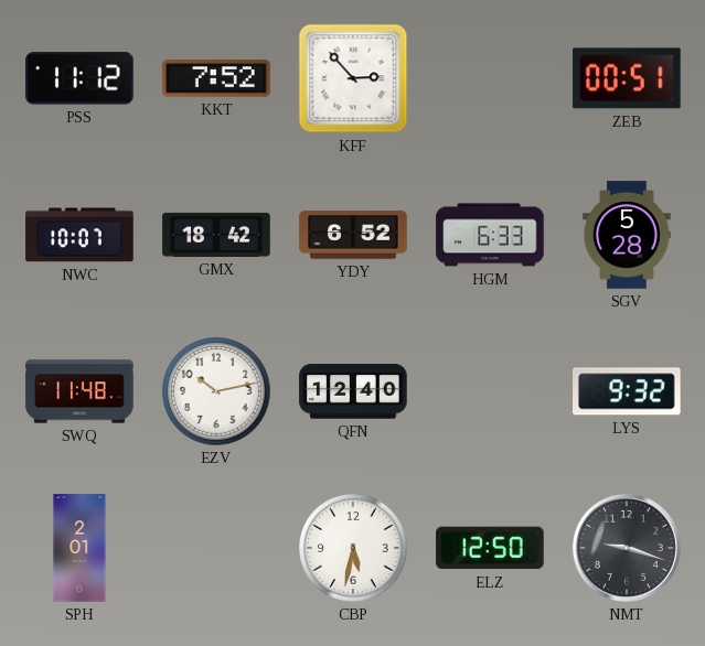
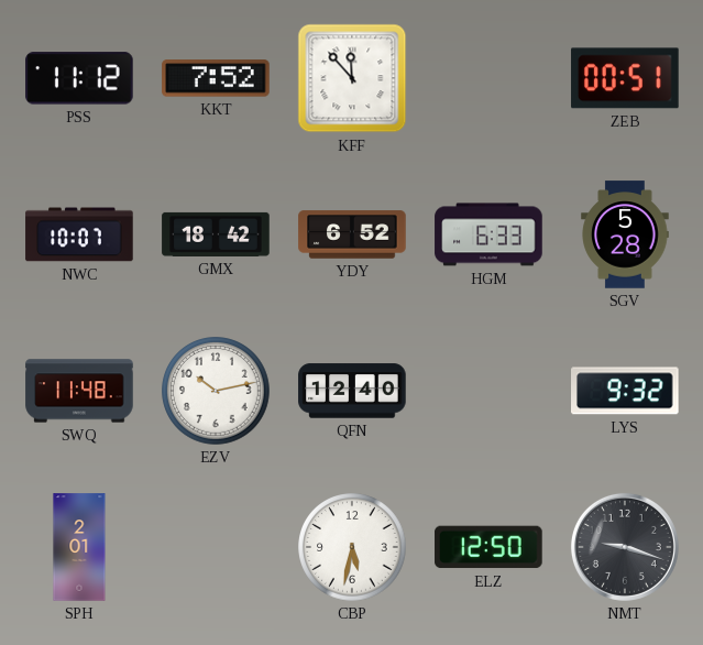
KFF: 2:53 -> 11:53
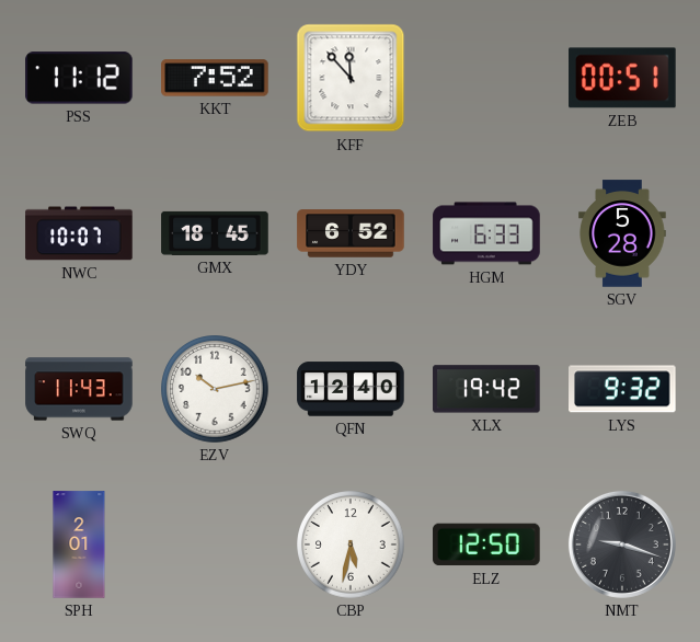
GMX: 18:42 -> 18:45
SWQ: 11:48 -> 11:43
XLX: none -> 19:42
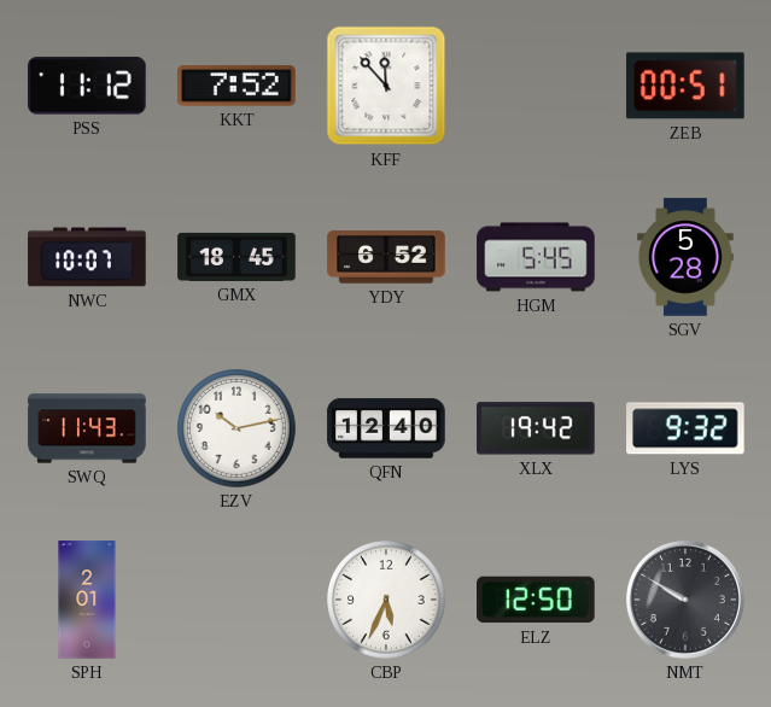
HGM: 6:33 -> 5:45
CBP: 5:32 -> 5:34
NMT: 9:18 -> 9:50
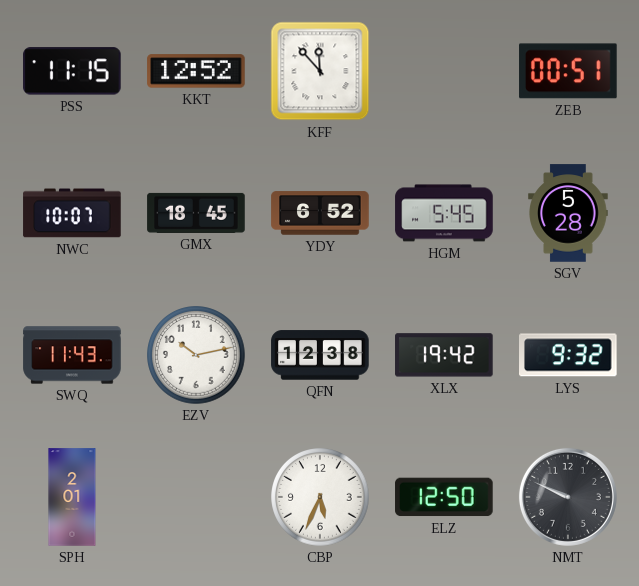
PSS: 11:12 -> 11:15
KKT: 7:52 -> 12:52
QFN: 12:40 -> 12:38
NMT: 9:50 -> 9:49
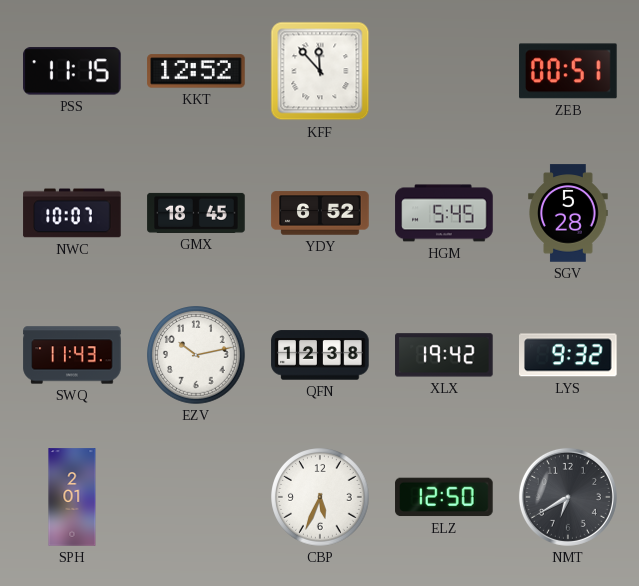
NMT: 9:49 -> 6:40
